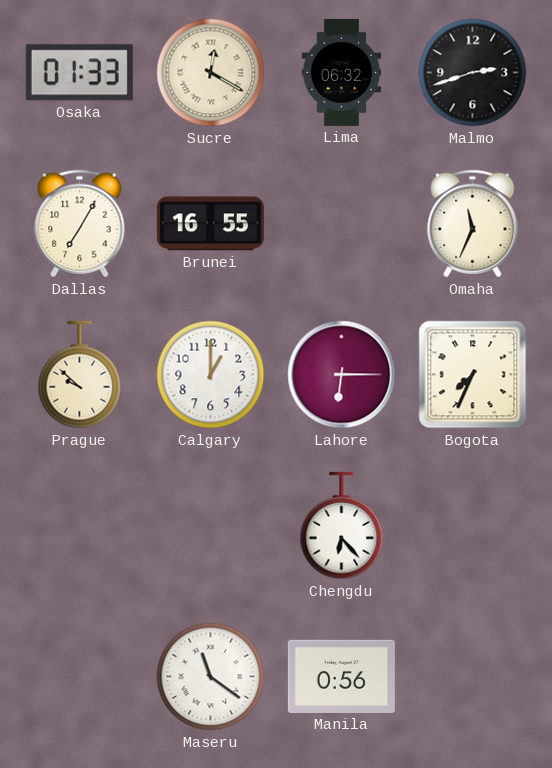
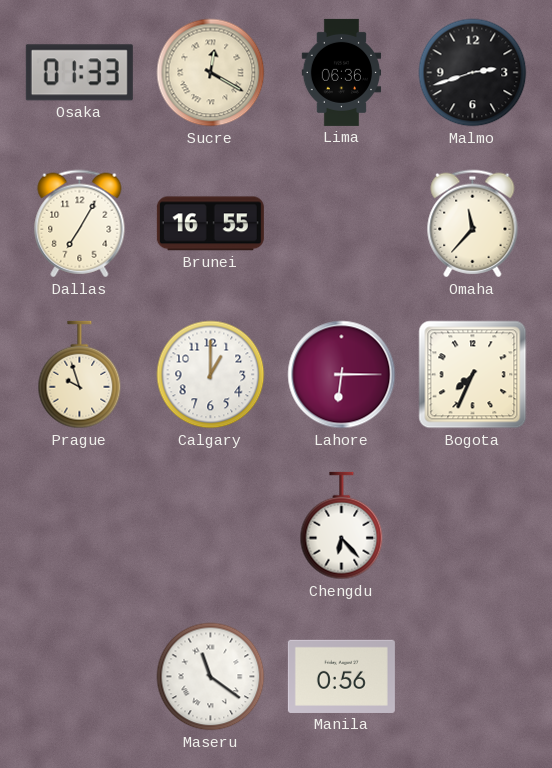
Lima: 06:32 -> 06:36
Omaha: 11:34 -> 11:37
Prague: 9:52 -> 9:57
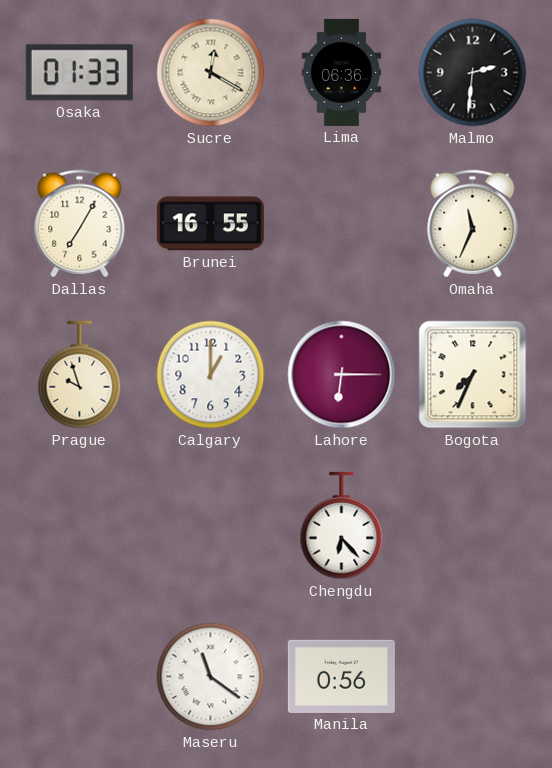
Malmo: 2:42 -> 2:31
Omaha: 11:37 -> 11:34
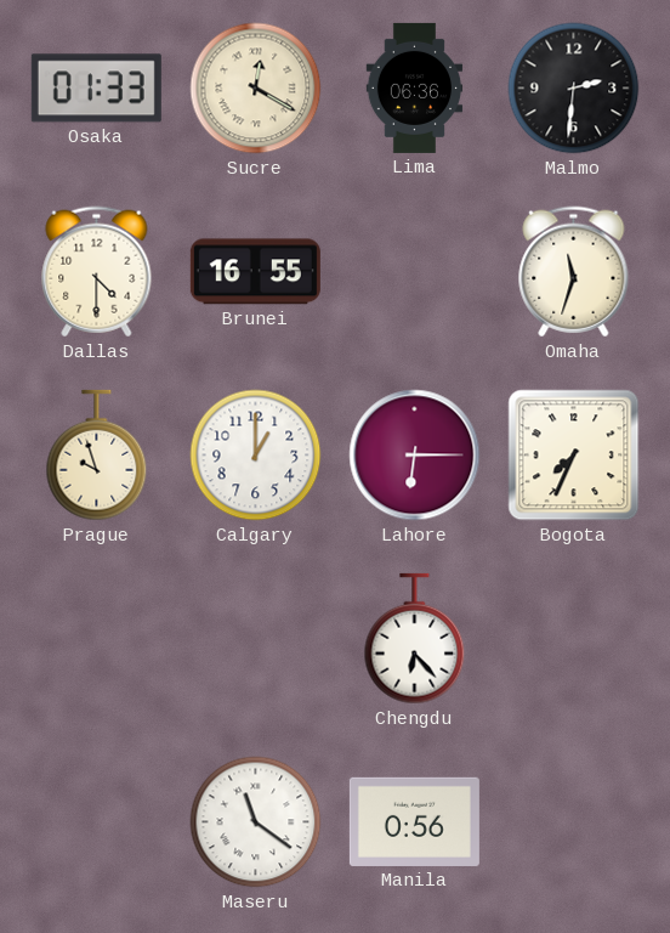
Dallas: 7:05 -> 4:30
Omaha: 11:34 -> 11:33
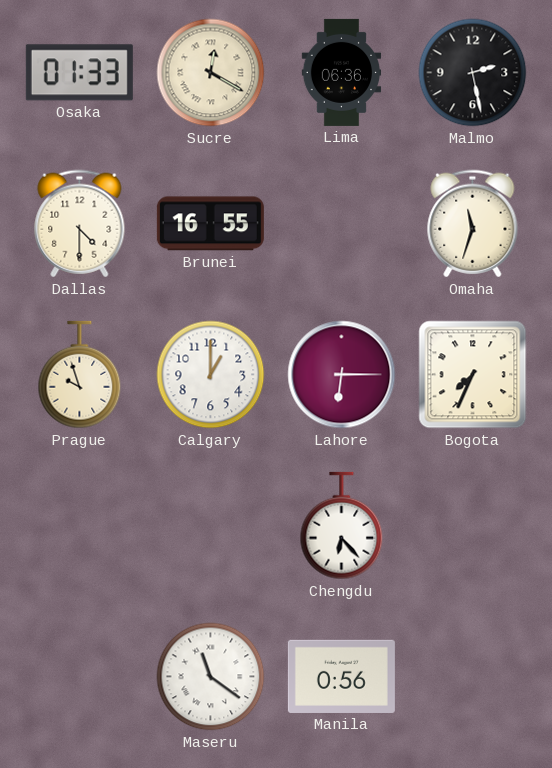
Malmo: 2:31 -> 2:28
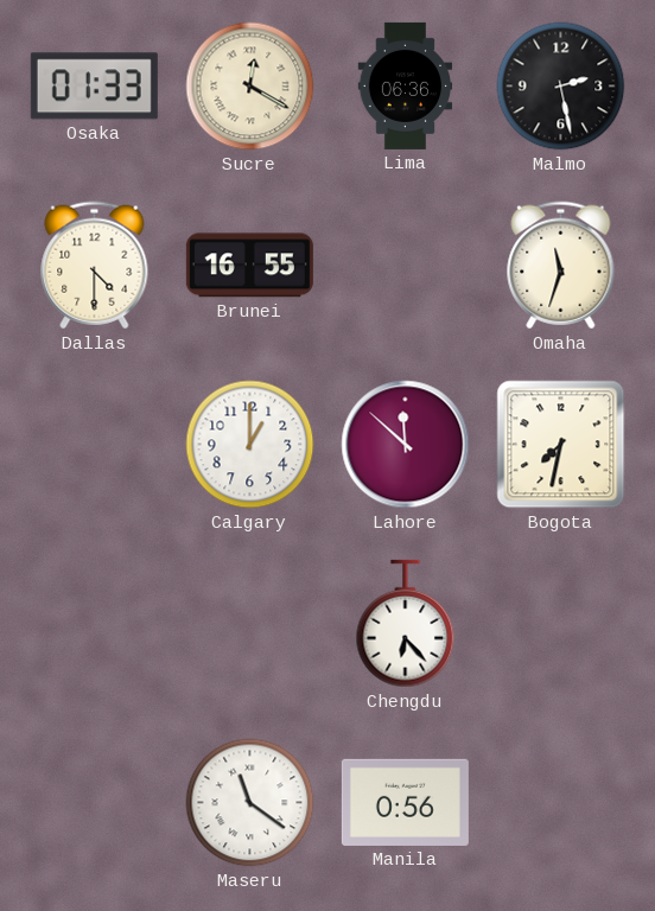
Prague: 9:57 -> none
Lahore: 6:15 -> 11:52
Bogota: 7:34 -> 7:32
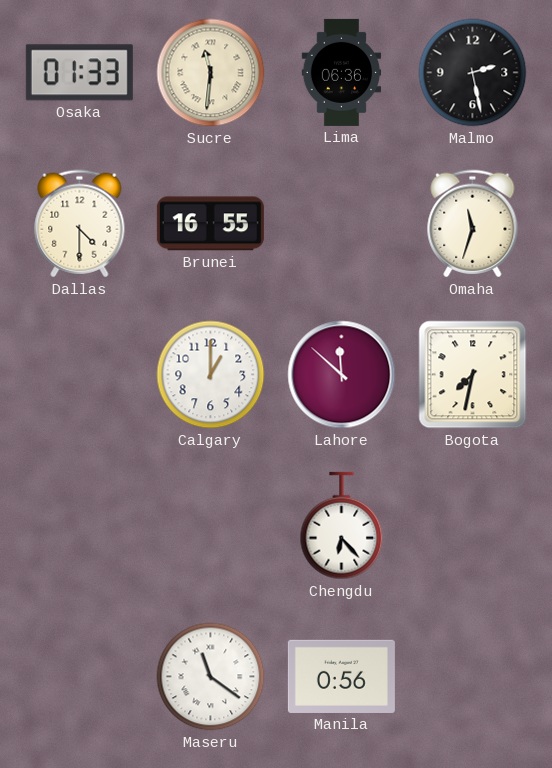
Sucre: 12:20 -> 11:31
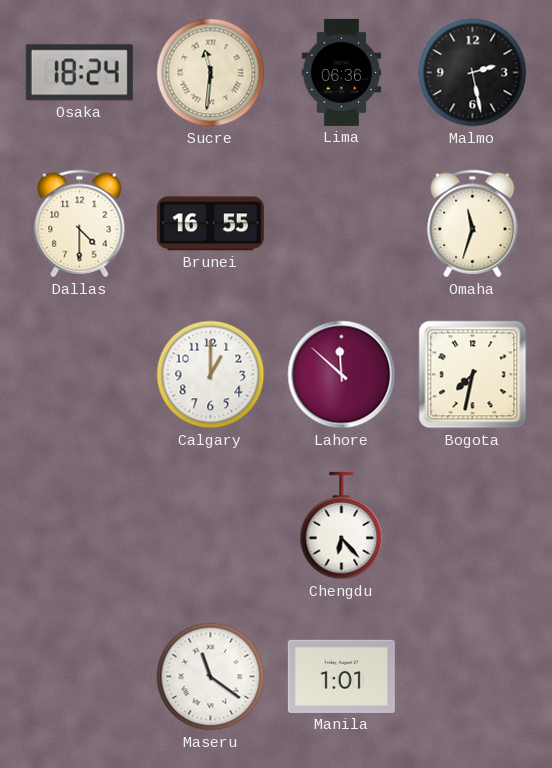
Osaka: 01:33 -> 18:24
Manila: 0:56 -> 1:01
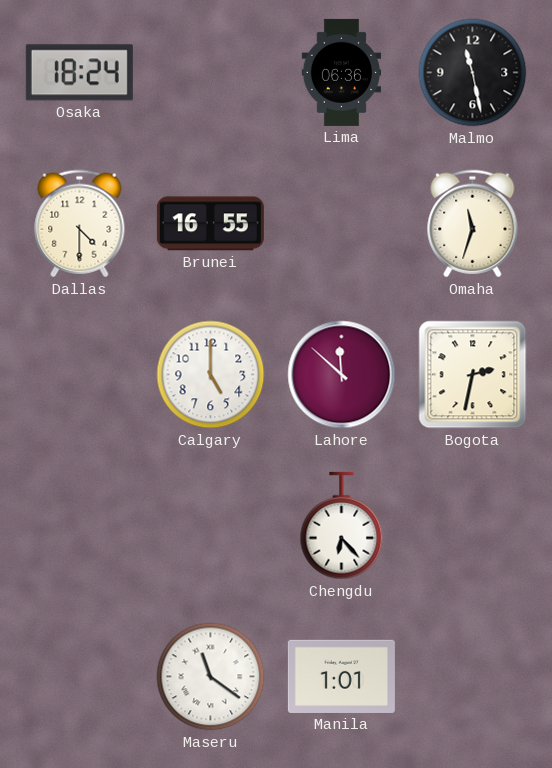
Sucre: 11:31 -> none
Malmo: 2:28 -> 11:28
Calgary: 1:00 -> 5:00
Bogota: 7:32 -> 2:32
